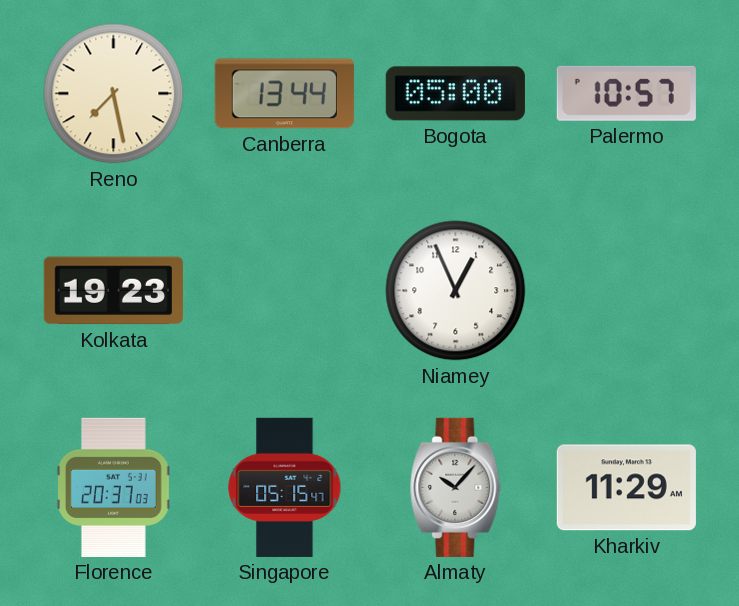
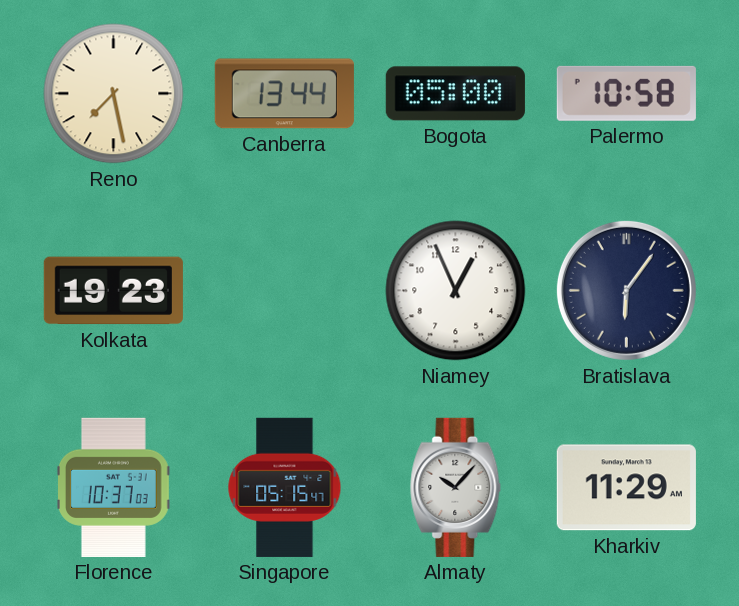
Palermo: 10:57 -> 10:58
Bratislava: none -> 6:06
Florence: 20:37 -> 10:37
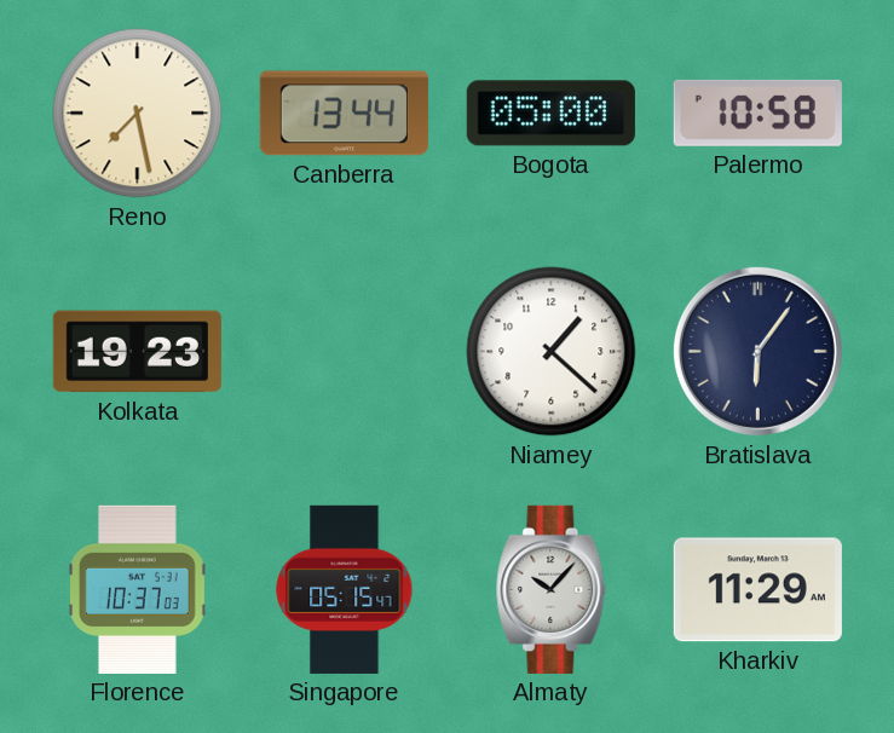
Niamey: 12:56 -> 1:22
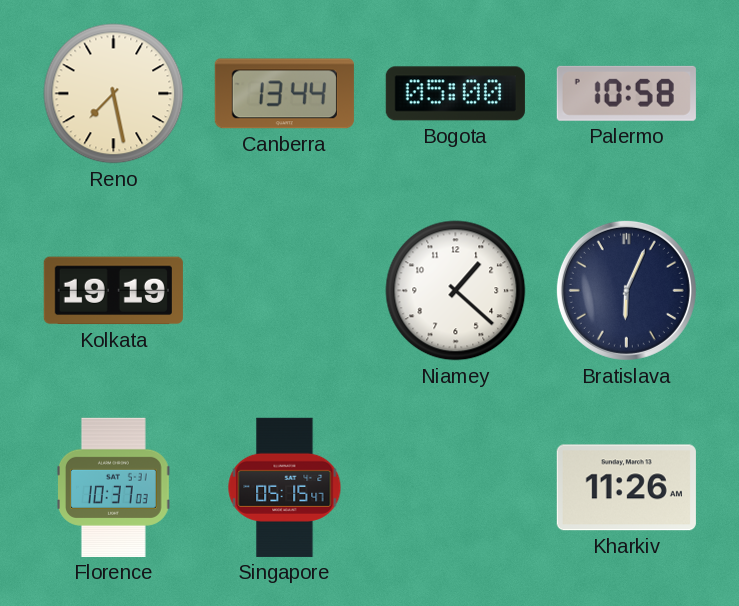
Kolkata: 19:23 -> 19:19
Bratislava: 6:06 -> 6:04
Almaty: 10:07 -> none
Kharkiv: 11:29 -> 11:26
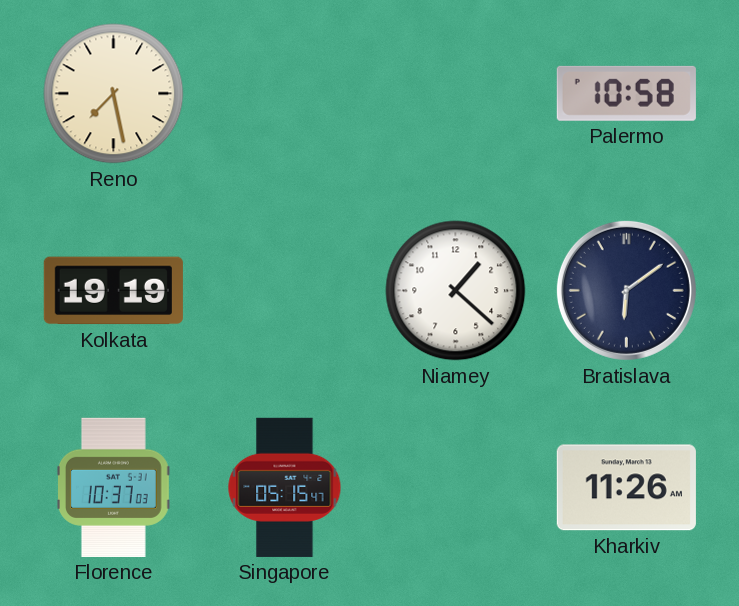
Canberra: 13:44 -> none
Bogota: 05:00 -> none
Bratislava: 6:04 -> 6:09
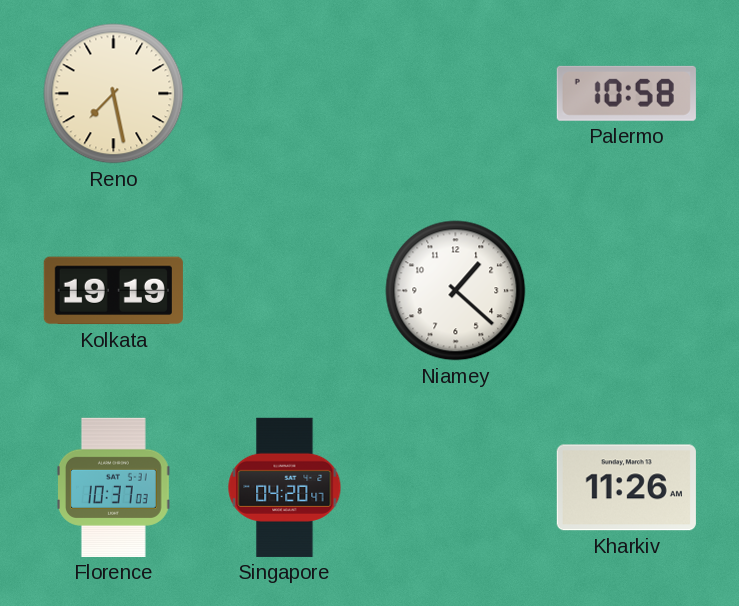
Bratislava: 6:09 -> none
Singapore: 05:15 -> 04:20
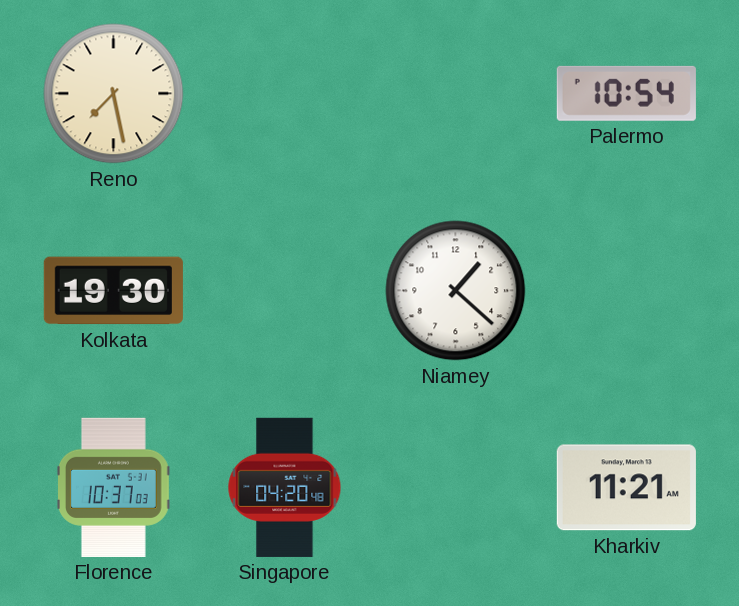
Palermo: 10:58 -> 10:54
Kolkata: 19:19 -> 19:30
Singapore: 04:20:47 -> 04:20:48
Kharkiv: 11:26 -> 11:21
